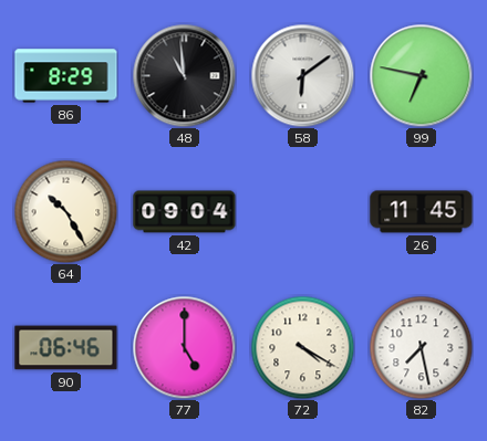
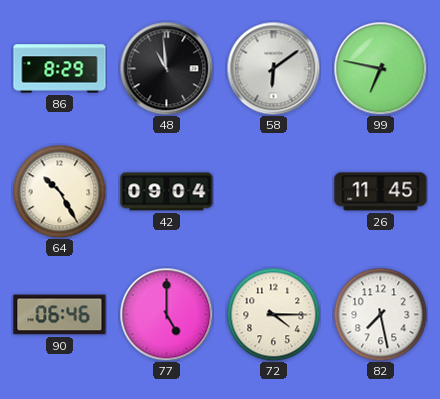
72: 4:20 -> 4:15
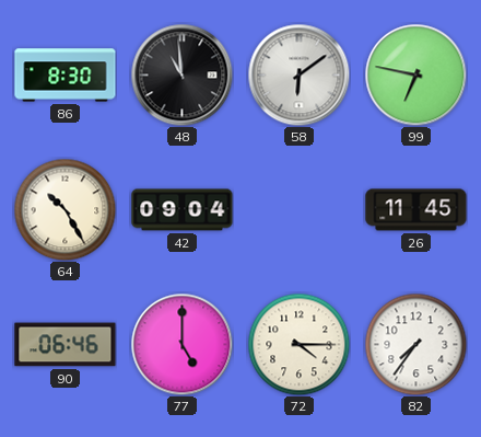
86: 8:29 -> 8:30
82: 7:28 -> 7:36
